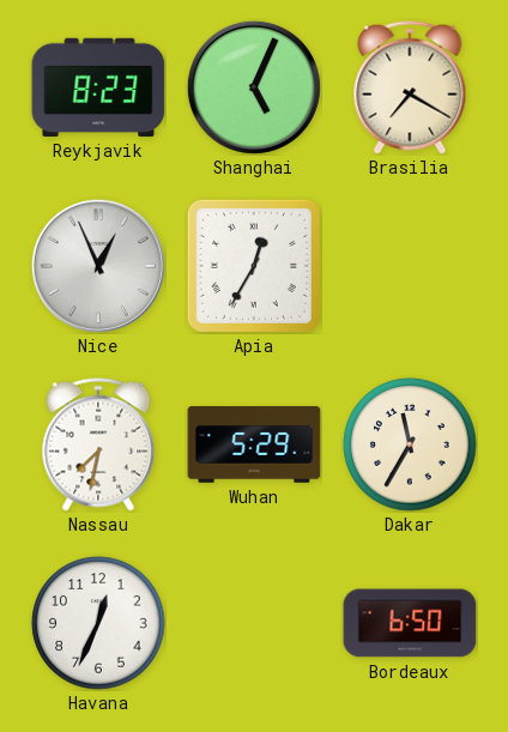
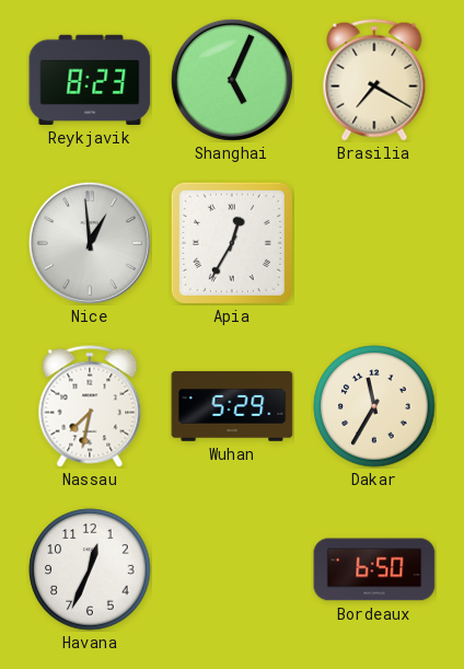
Nice: 12:56 -> 12:59
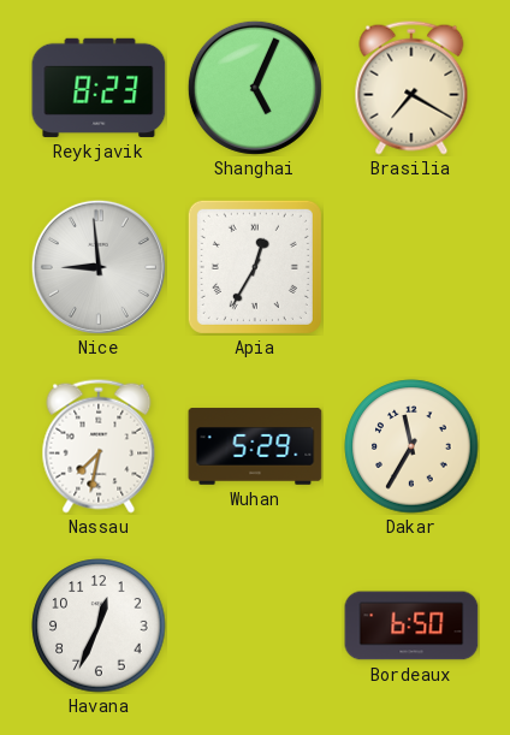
Nice: 12:59 -> 8:59
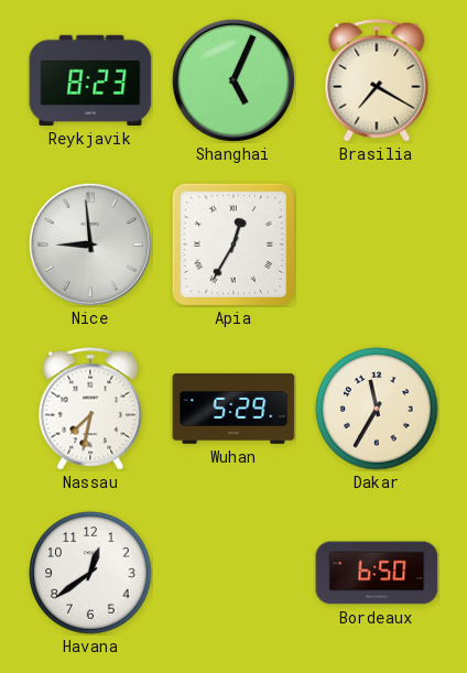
Havana: 12:34 -> 12:39
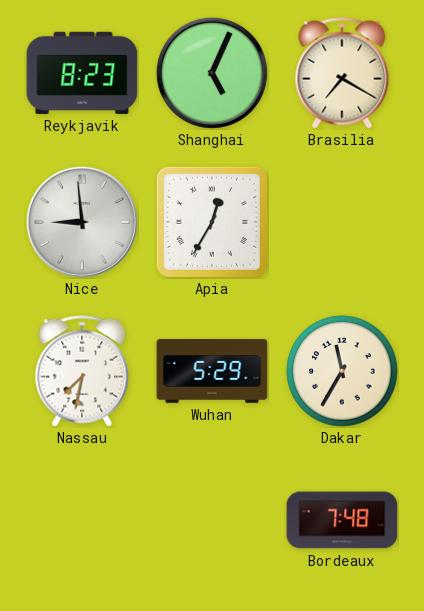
Havana: 12:39 -> none
Bordeaux: 6:50 -> 7:48
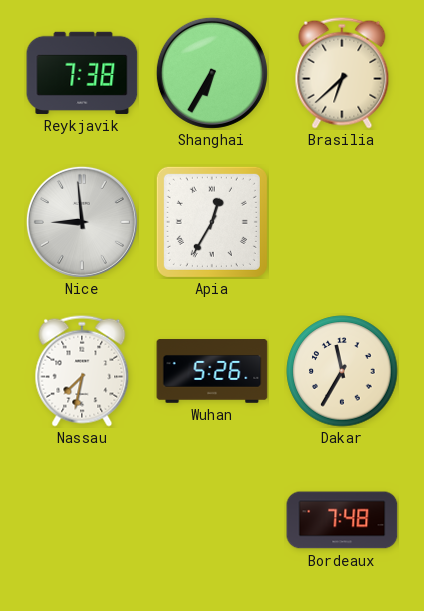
Reykjavik: 8:23 -> 7:38
Shanghai: 5:04 -> 6:35
Brasilia: 7:20 -> 6:38
Wuhan: 5:29 -> 5:26
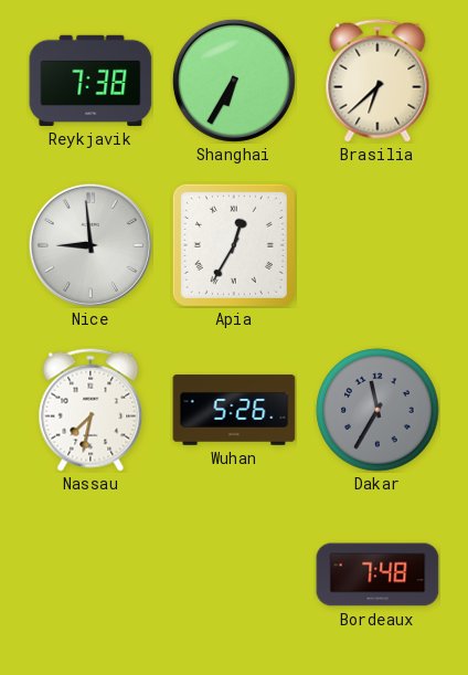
Dakar dial: cream -> grey
